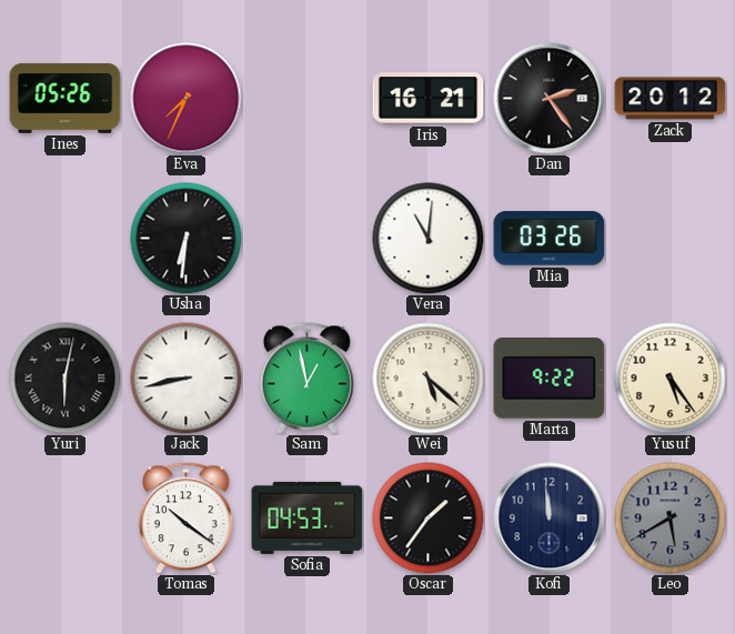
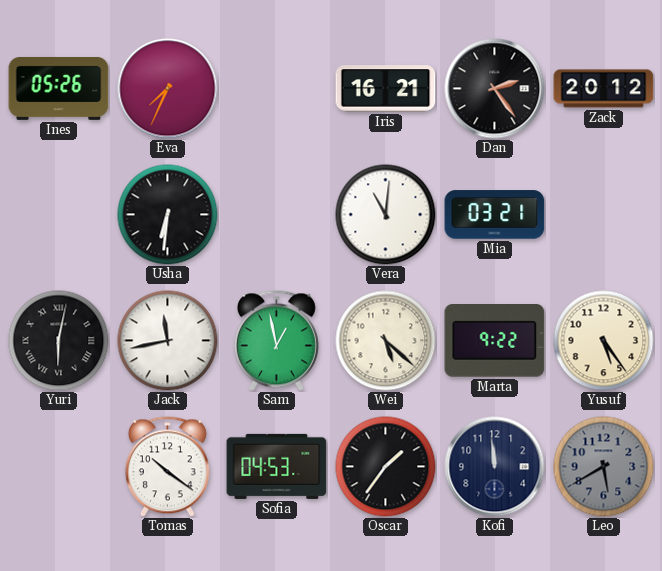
Mia: 03:26 -> 03:21
Jack: 8:43 -> 11:43
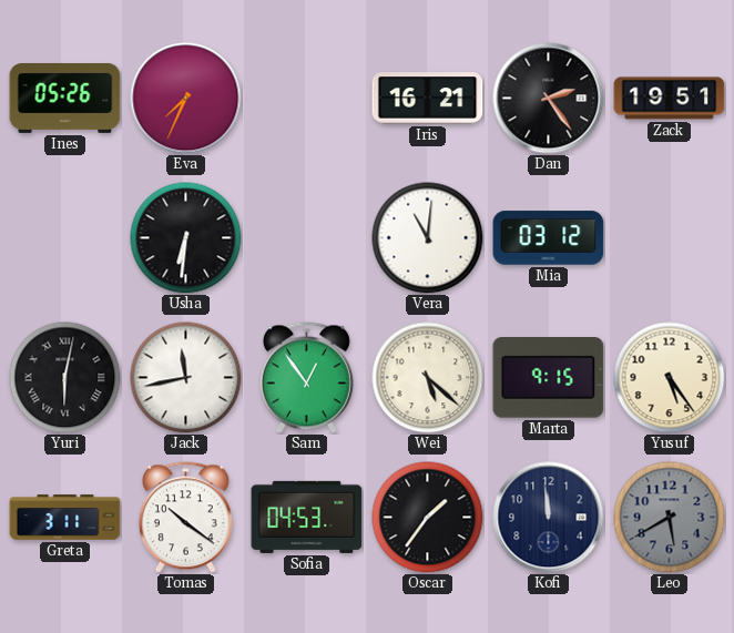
Zack: 20:12 -> 19:51
Mia: 03:21 -> 03:12
Sam: 12:58 -> 12:54
Marta: 9:22 -> 9:15
Greta: none -> 3:11
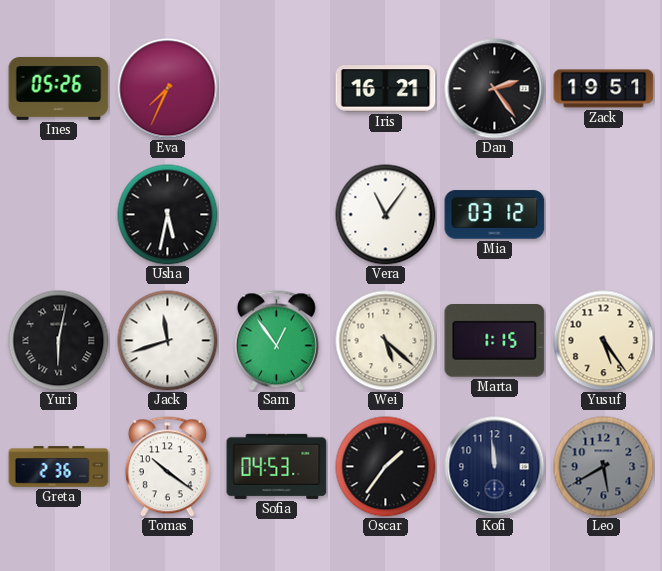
Usha: 6:31 -> 5:32
Vera: 11:01 -> 11:06
Jack: 11:43 -> 11:42
Marta: 9:15 -> 1:15
Greta: 3:11 -> 2:36
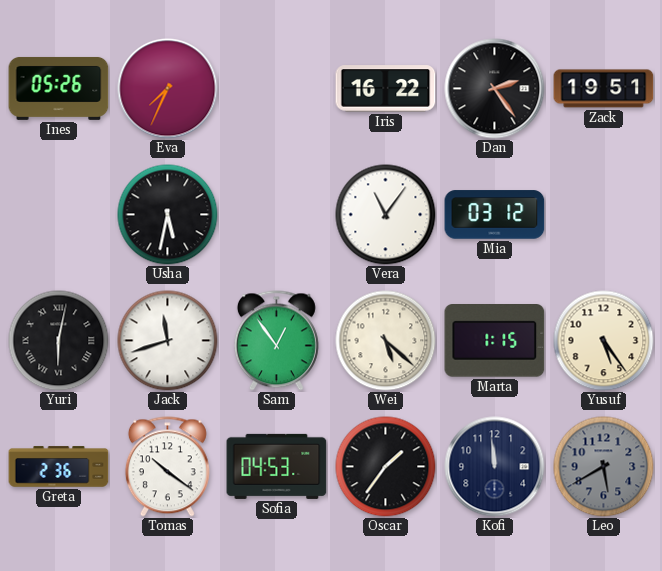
Iris: 16:21 -> 16:22
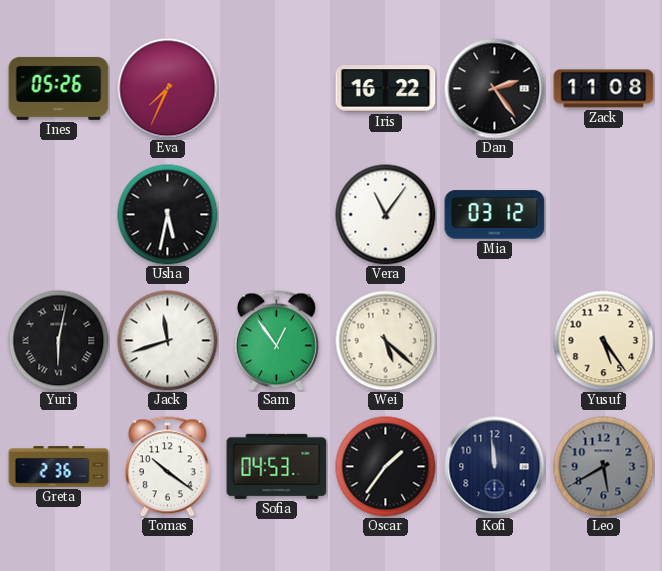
Zack: 19:51 -> 11:08
Marta: 1:15 -> none
